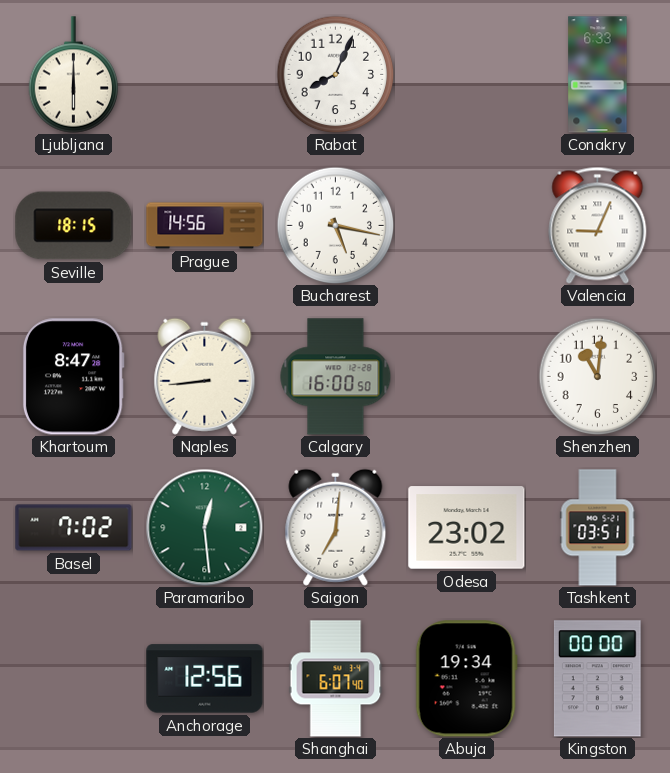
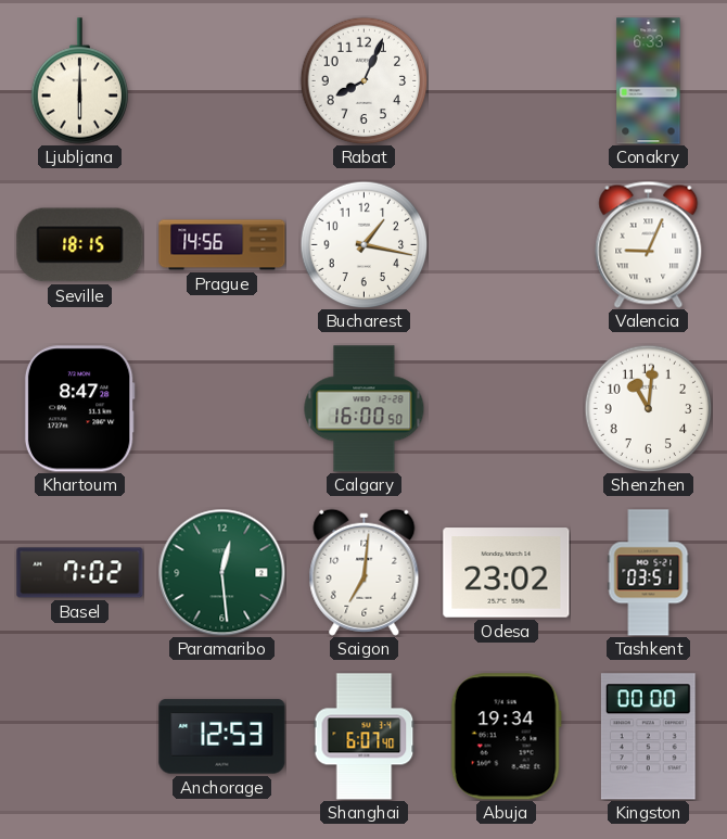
Bucharest: 5:17 -> 1:17
Naples: 8:44 -> none
Anchorage: 12:56 -> 12:53
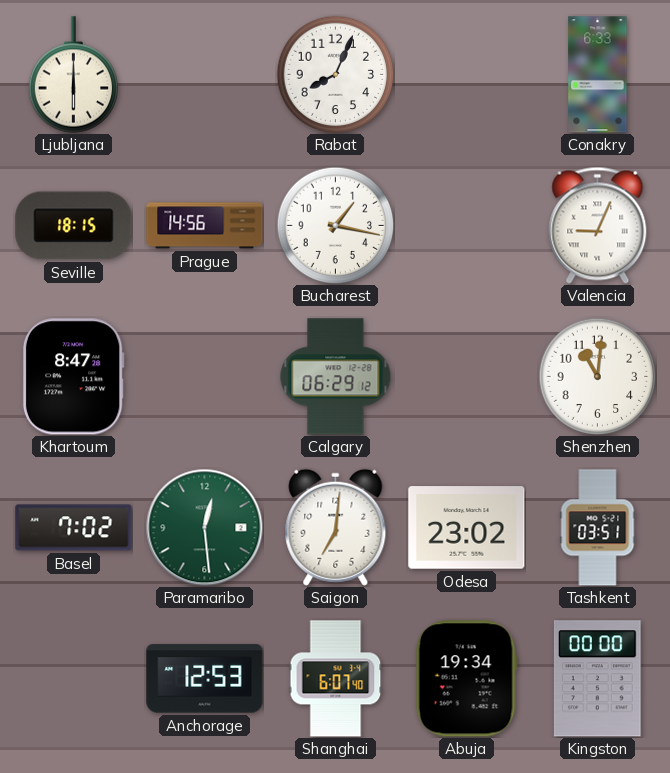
Calgary: 16:00 -> 06:29
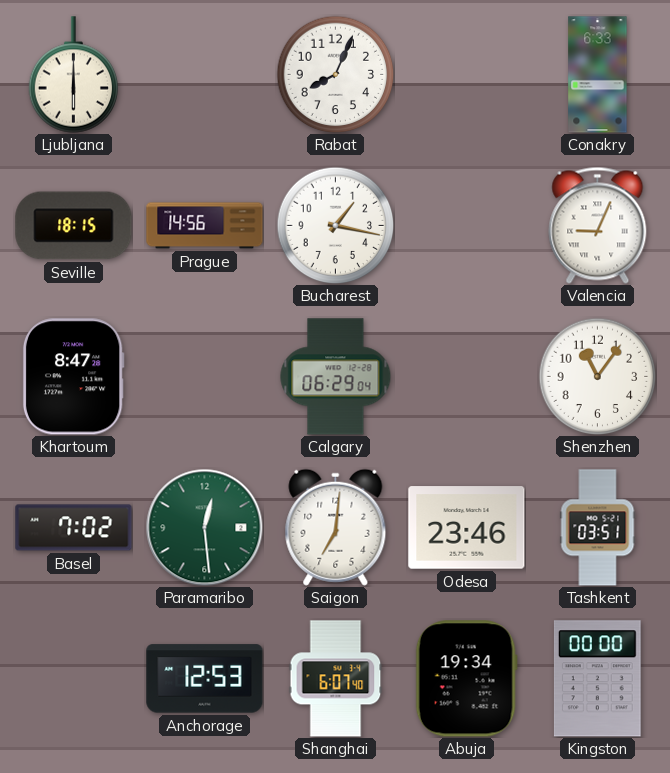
Calgary: 06:29:12 -> 06:29:04
Shenzhen: 11:01 -> 11:06
Odesa: 23:02 -> 23:46
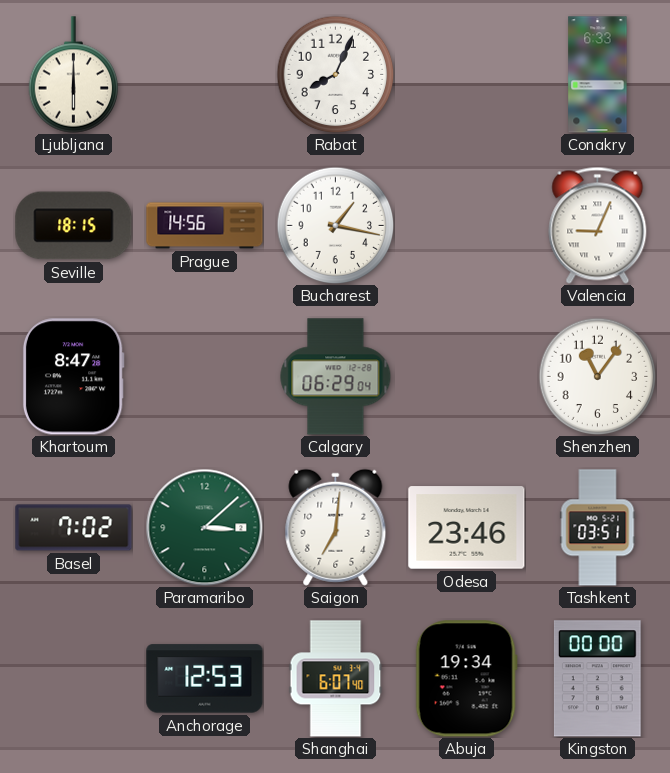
Paramaribo: 12:29 -> 3:08
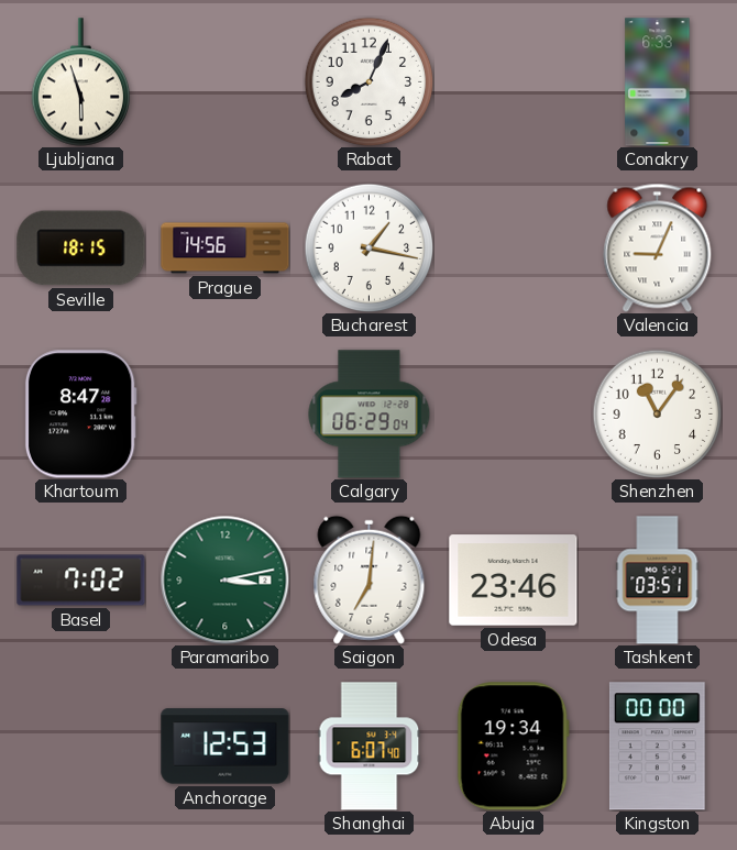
Ljubljana: 6:00 -> 5:57
Paramaribo: 3:08 -> 3:13
